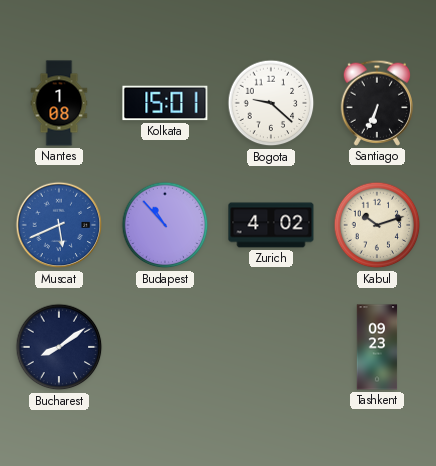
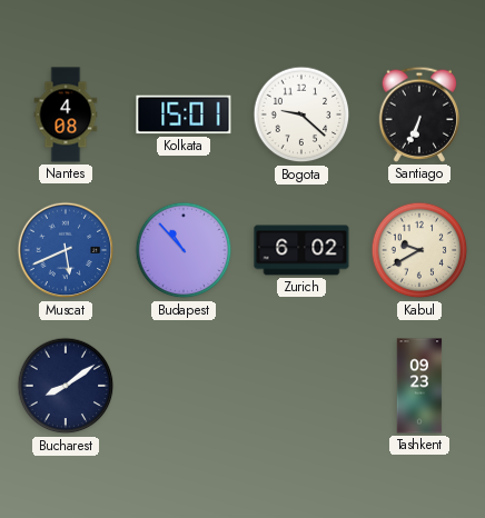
Nantes: 1:08 -> 4:08
Zurich: 4:02 -> 6:02
Kabul: 10:12 -> 9:40
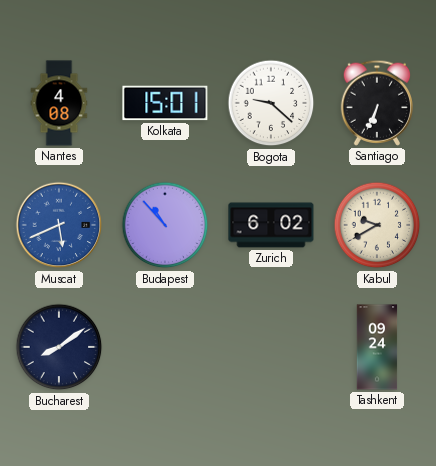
Tashkent: 09:23 -> 09:24
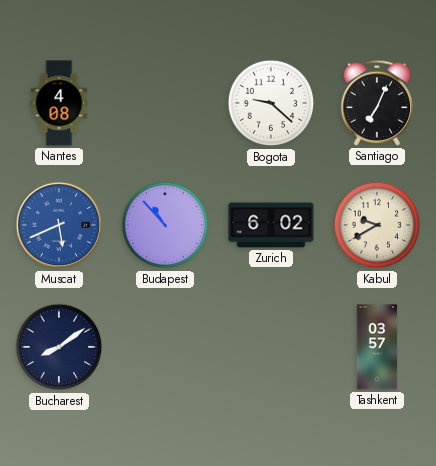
Kolkata: 15:01 -> none
Santiago: 6:34 -> 7:04
Tashkent: 09:24 -> 03:57
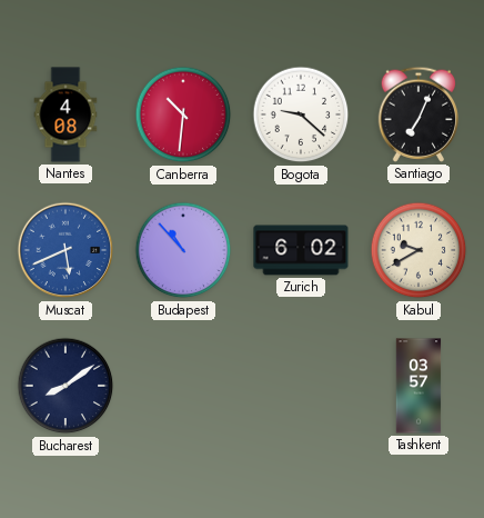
Canberra: none -> 10:31
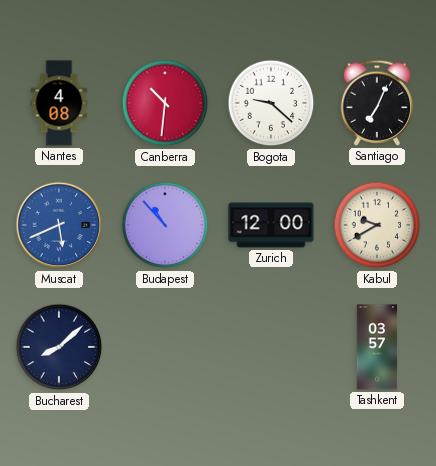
Zurich: 6:02 -> 12:00
Bucharest: 8:09 -> 8:08
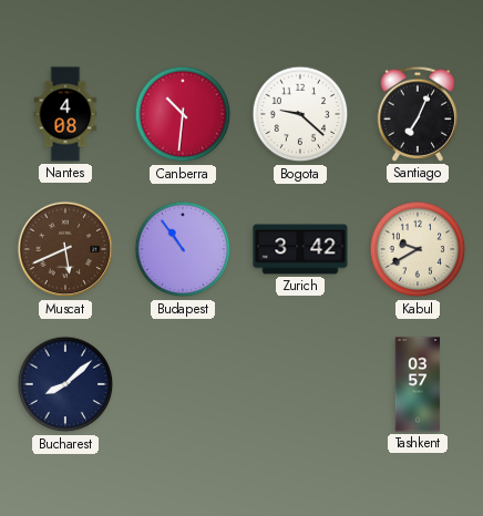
Muscat dial: blue -> brown
Budapest: 10:53 -> 10:54
Zurich: 12:00 -> 3:42
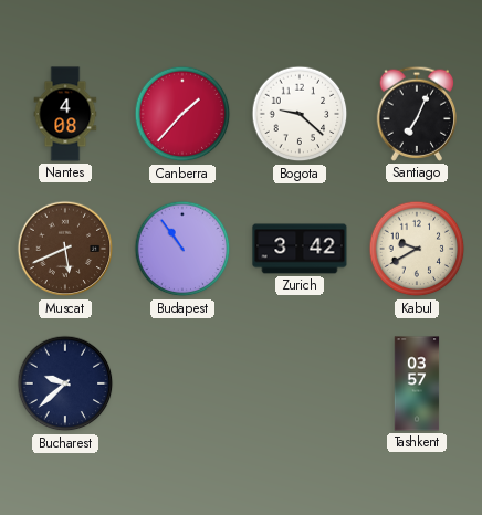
Canberra: 10:31 -> 1:37
Bucharest: 8:08 -> 9:38
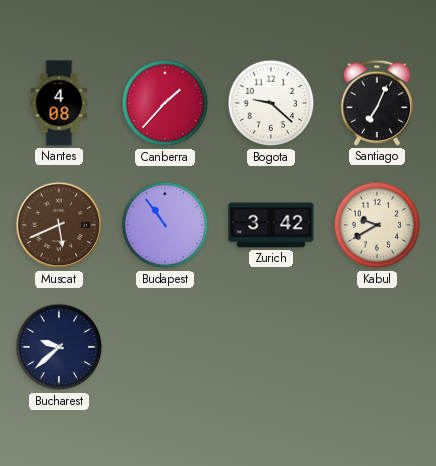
Tashkent: 03:57 -> none
